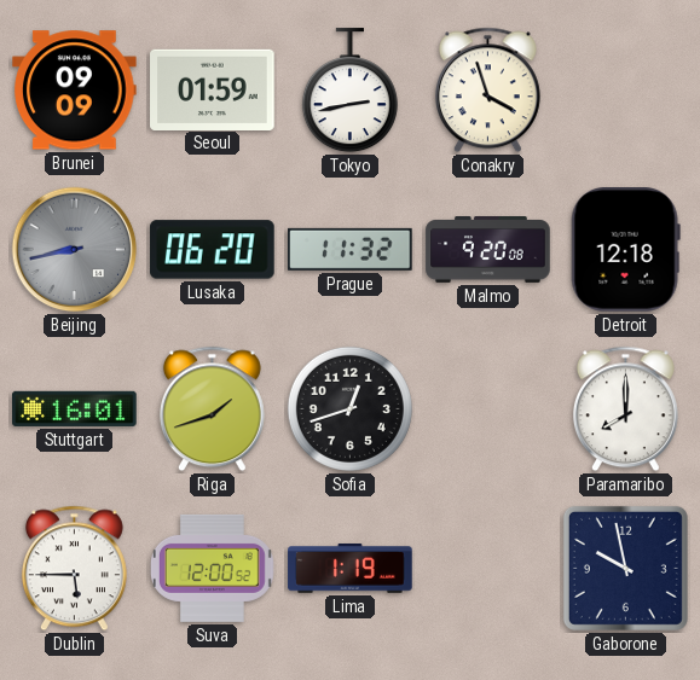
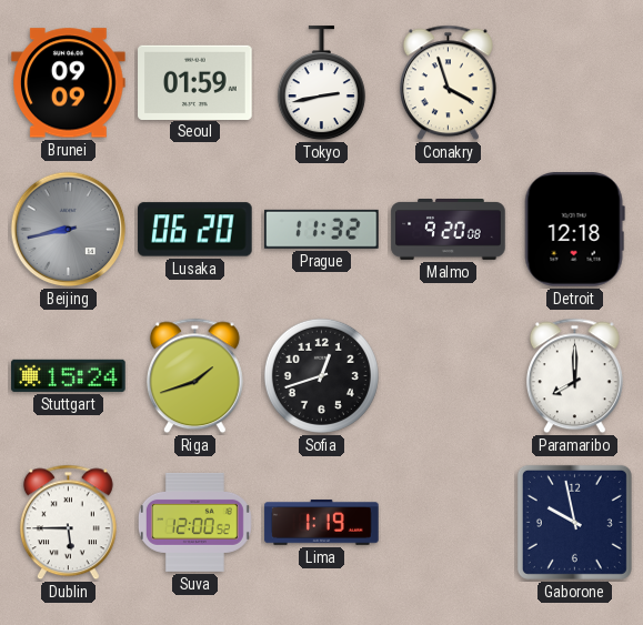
Stuttgart: 16:01 -> 15:24
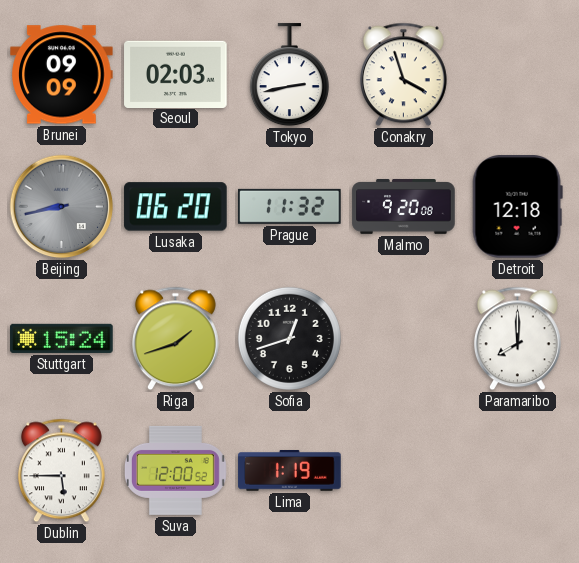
Seoul: 01:59 -> 02:03
Gaborone: 9:58 -> none
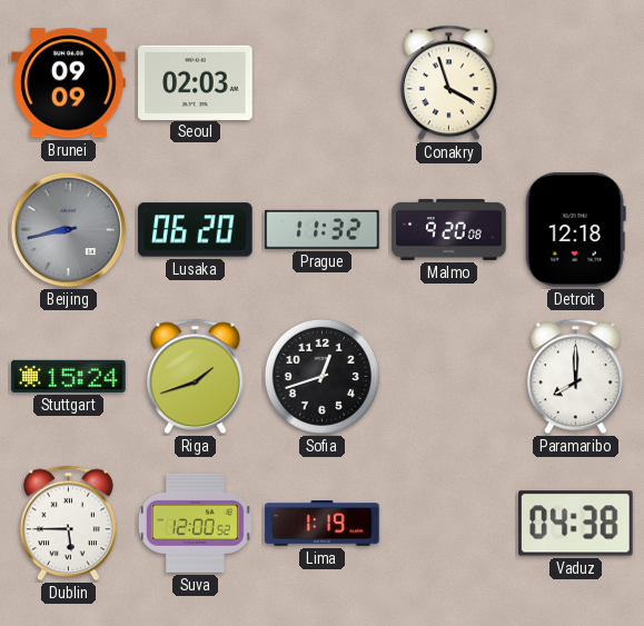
Tokyo: 2:43 -> none
Vaduz: none -> 04:38
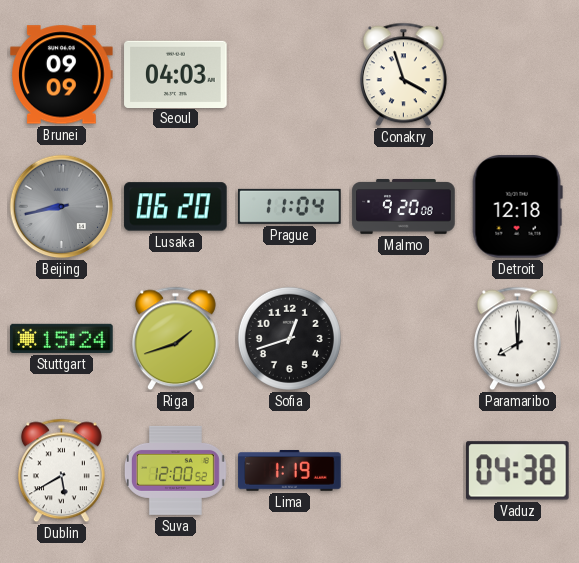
Seoul: 02:03 -> 04:03
Prague: 11:32 -> 11:04
Dublin: 5:45 -> 5:40
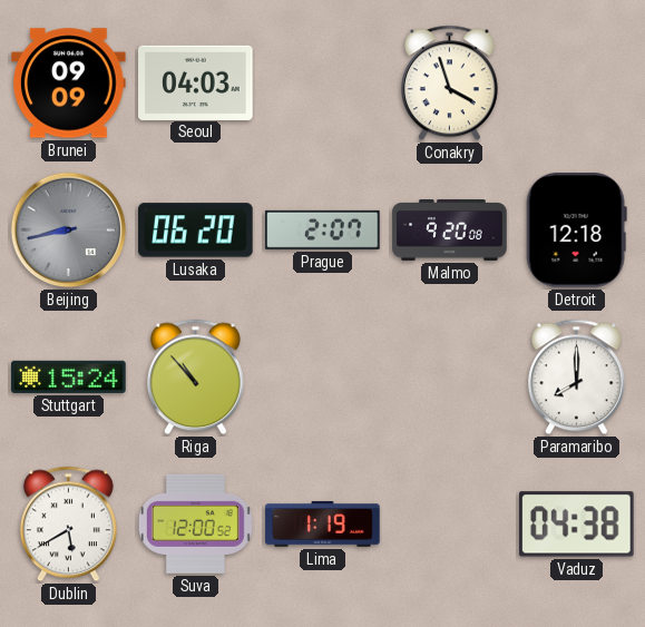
Prague: 11:04 -> 2:07
Riga: 1:42 -> 10:53
Sofia: 12:42 -> none
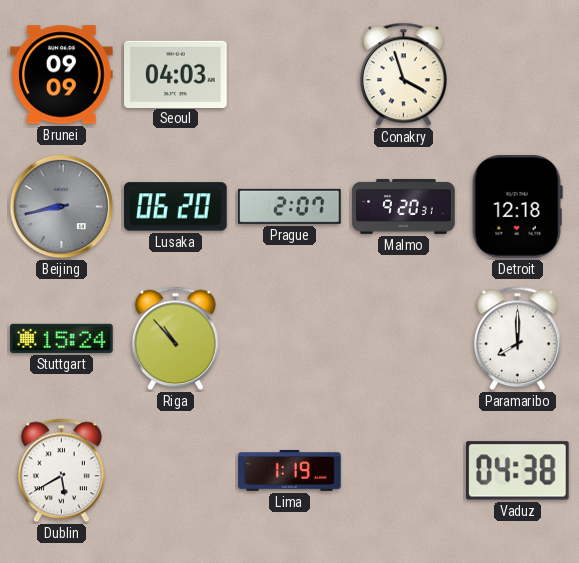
Malmo: 9:20:08 -> 9:20:31
Suva: 12:00 -> none
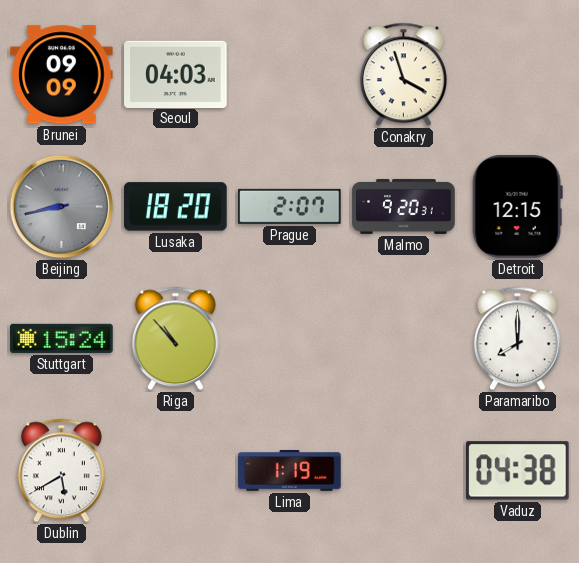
Lusaka: 06:20 -> 18:20
Detroit: 12:18 -> 12:15
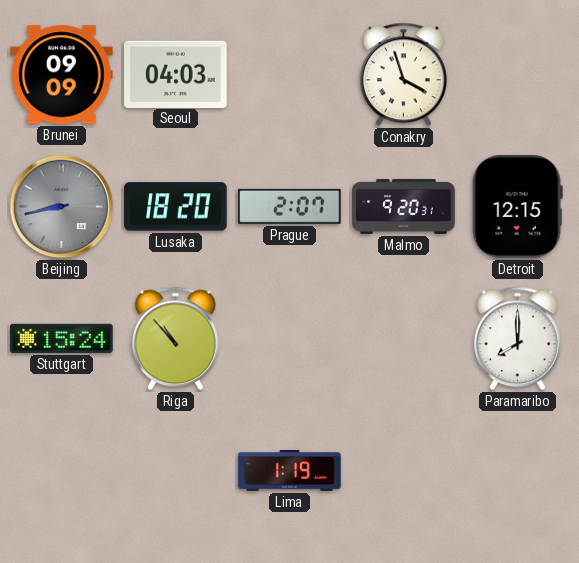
Dublin: 5:40 -> none
Vaduz: 04:38 -> none
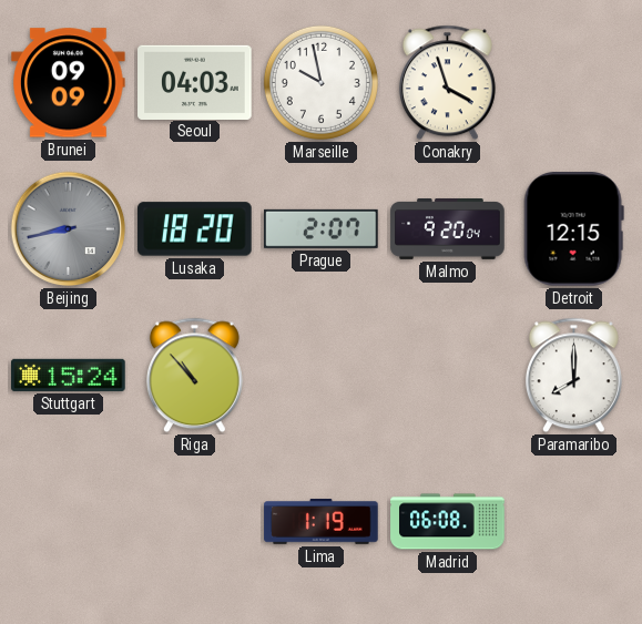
Marseille: none -> 9:58
Malmo: 9:20:31 -> 9:20:04
Madrid: none -> 06:08
